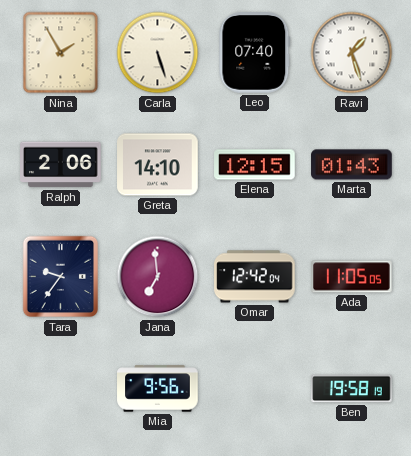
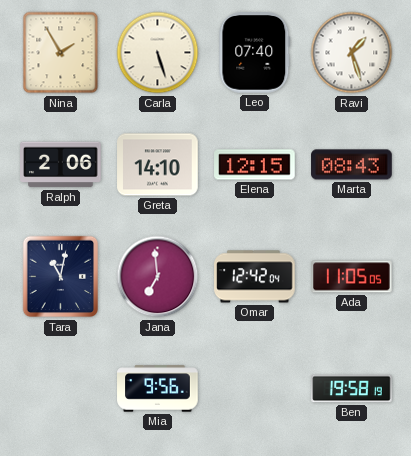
Marta: 01:43 -> 08:43
Tara: 9:36 -> 11:02
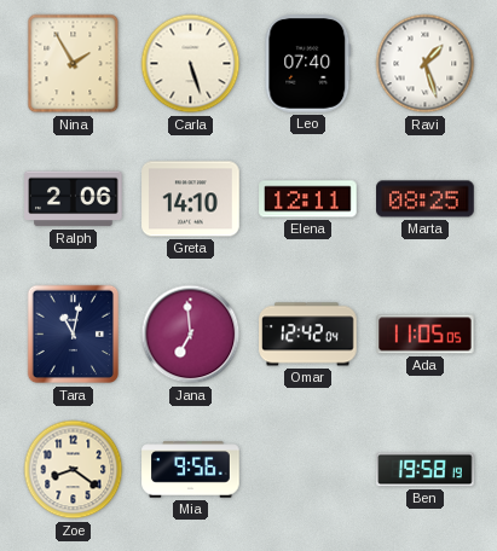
Elena: 12:15 -> 12:11
Marta: 08:43 -> 08:25
Zoe: none -> 8:21
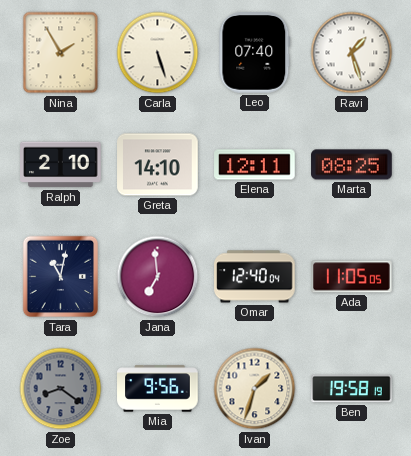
Ralph: 2:06 -> 2:10
Omar: 12:42 -> 12:40
Zoe dial: cream -> grey
Ivan: none -> 1:33
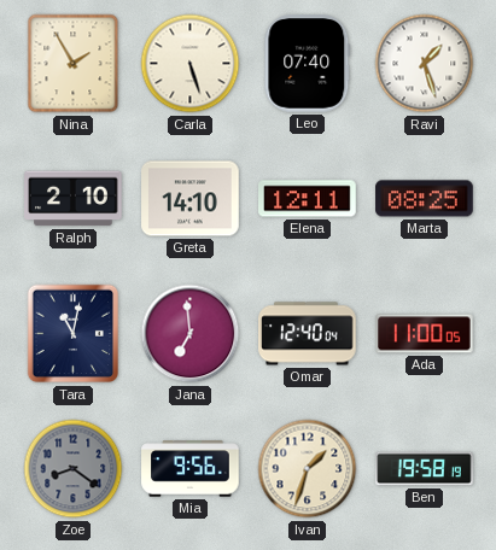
Ada: 11:05 -> 11:00
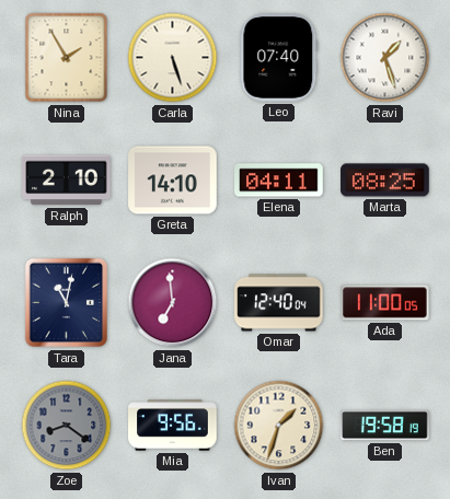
Elena: 12:11 -> 04:11
